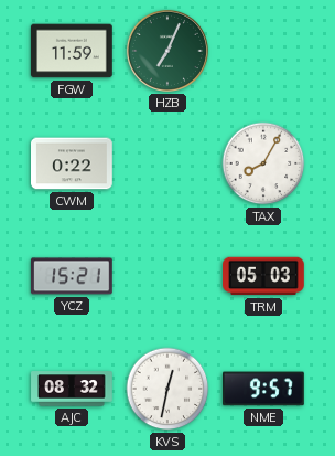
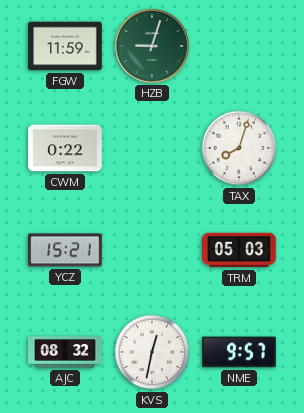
HZB: 7:04 -> 9:03
TAX: 8:05 -> 8:03
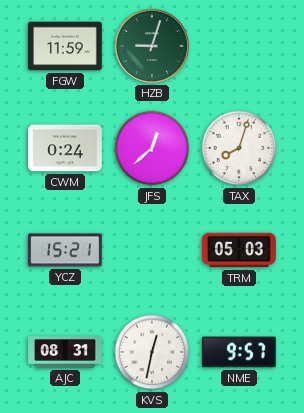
CWM: 0:22 -> 0:24
JFS: none -> 12:38
AJC: 08:32 -> 08:31
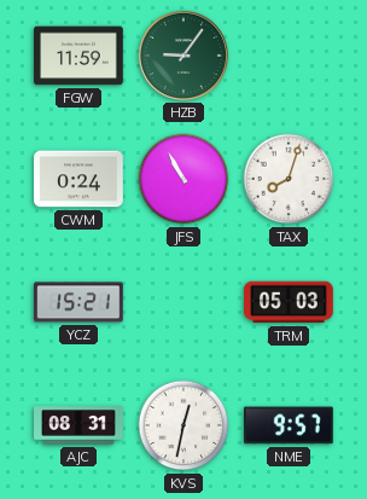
HZB: 9:03 -> 9:06
JFS: 12:38 -> 10:55
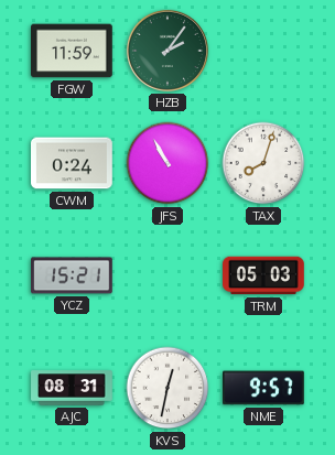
HZB: 9:06 -> 2:06
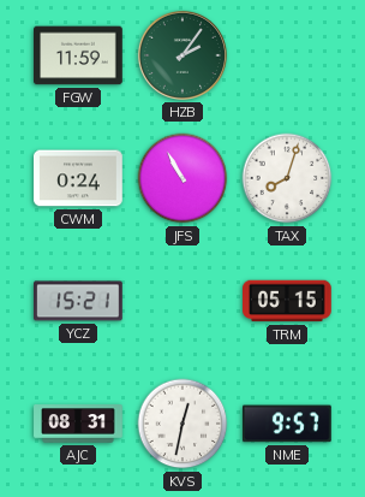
TRM: 05:03 -> 05:15
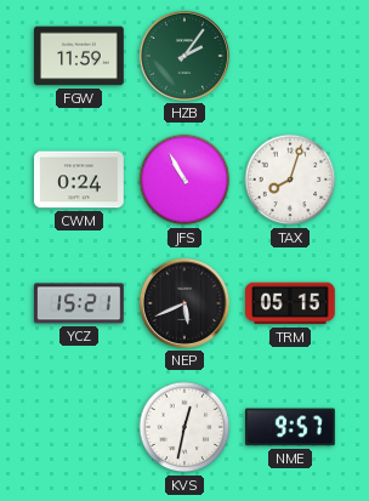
NEP: none -> 5:41
AJC: 08:31 -> none
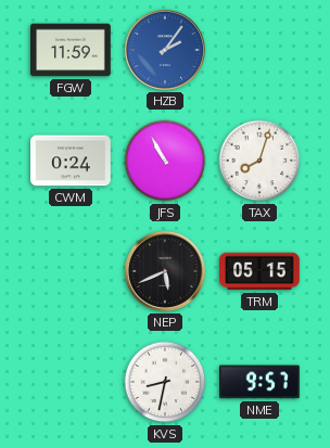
HZB dial: green -> blue
YCZ: 15:21 -> none
KVS: 12:32 -> 8:32
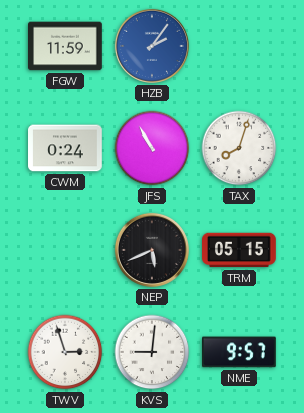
TWV: none -> 2:57
KVS: 8:32 -> 9:01
